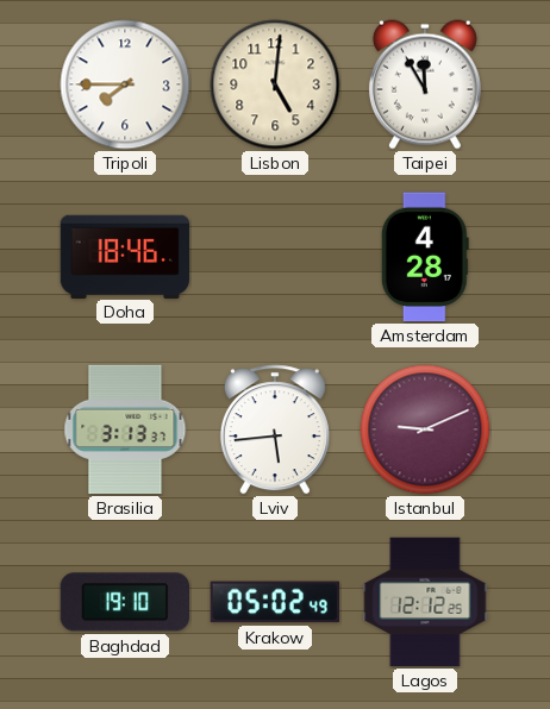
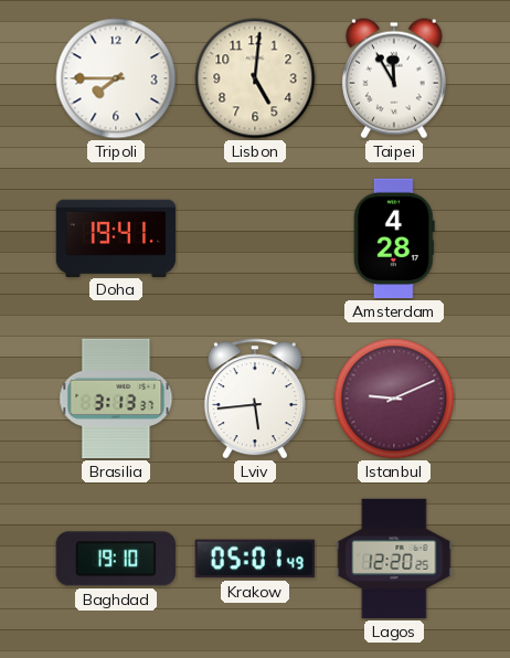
Doha: 18:46 -> 19:41
Krakow: 05:02 -> 05:01
Lagos: 12:12 -> 12:20
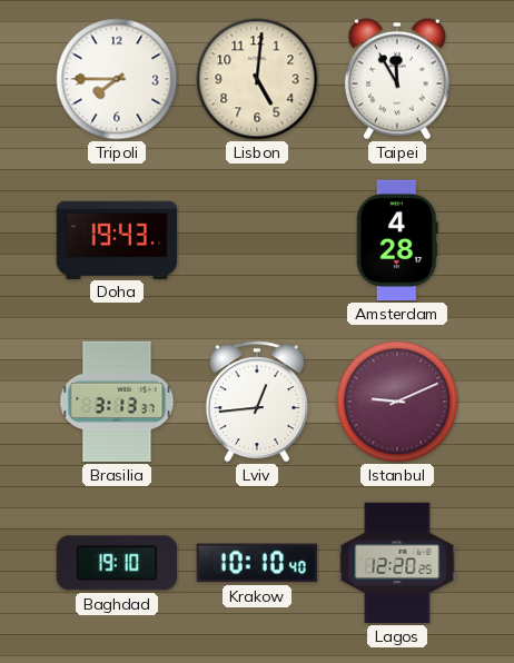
Doha: 19:41 -> 19:43
Lviv: 5:44 -> 12:44
Krakow: 05:01 -> 10:10
